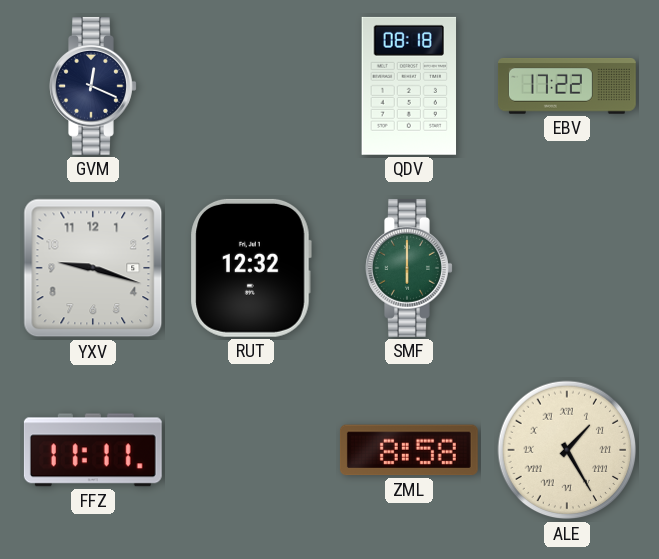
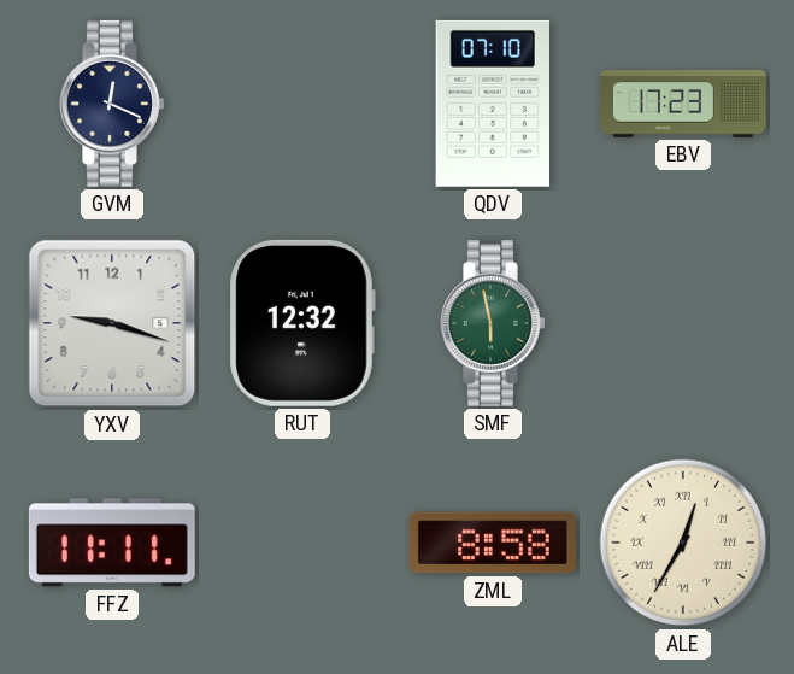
QDV: 08:18 -> 07:10
EBV: 17:22 -> 17:23
SMF: 6:00 -> 5:58
ALE: 1:25 -> 12:35
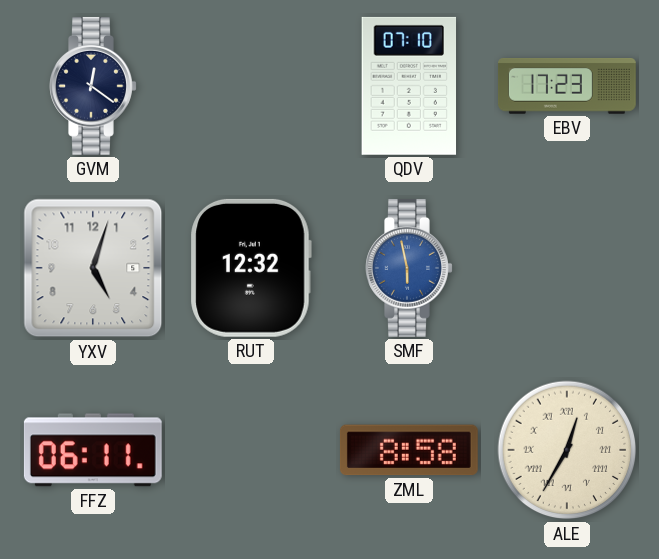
GVM: 12:19 -> 12:21
YXV: 9:18 -> 5:03
SMF dial: green -> blue
FFZ: 11:11 -> 06:11
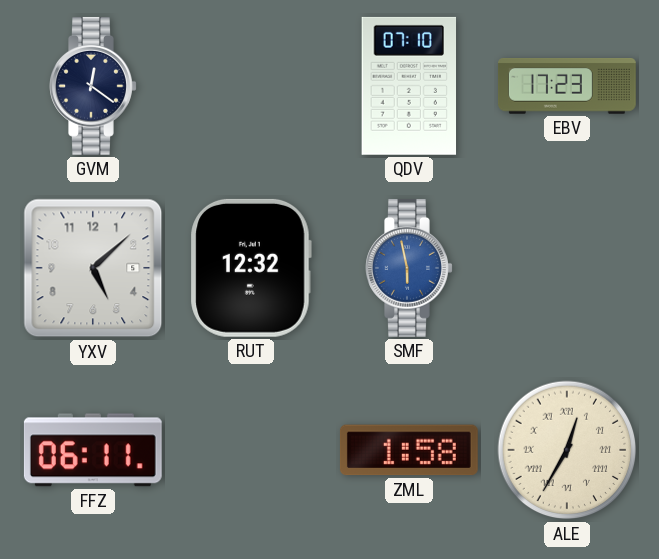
YXV: 5:03 -> 5:08
ZML: 8:58 -> 1:58
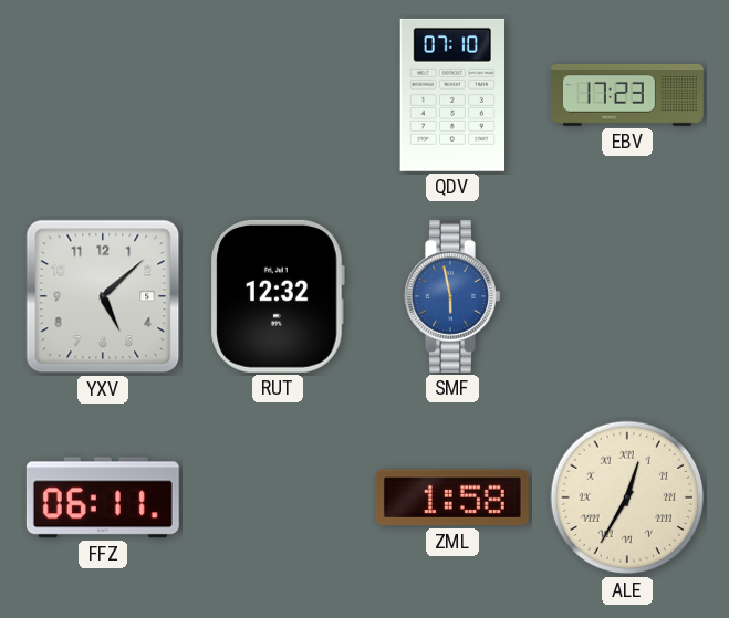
GVM: 12:21 -> none
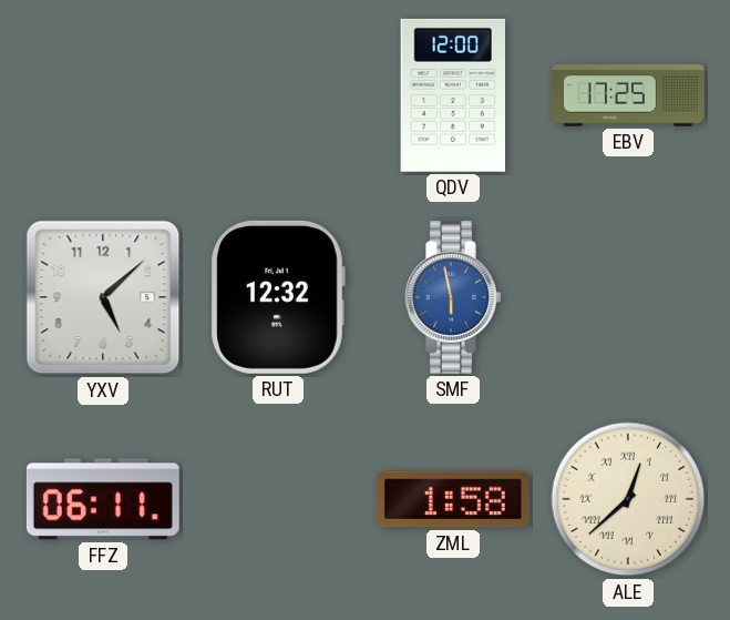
QDV: 07:10 -> 12:00
EBV: 17:23 -> 17:25
ALE: 12:35 -> 12:38
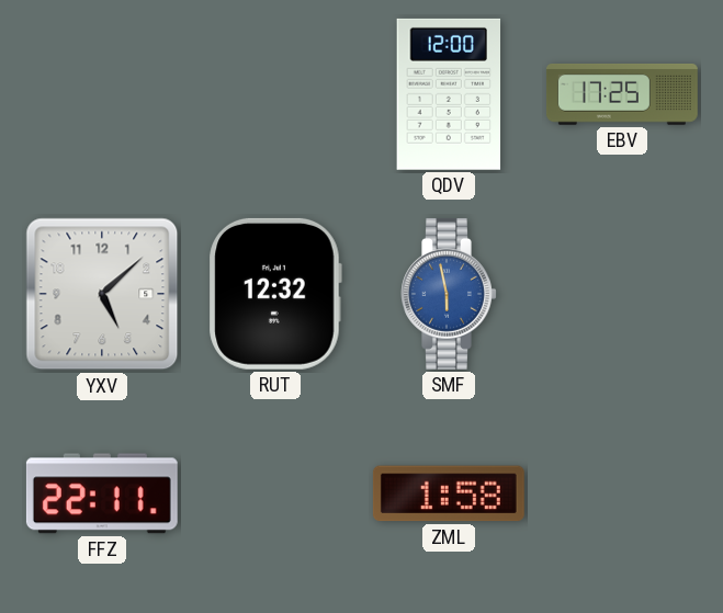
FFZ: 06:11 -> 22:11
ALE: 12:38 -> none
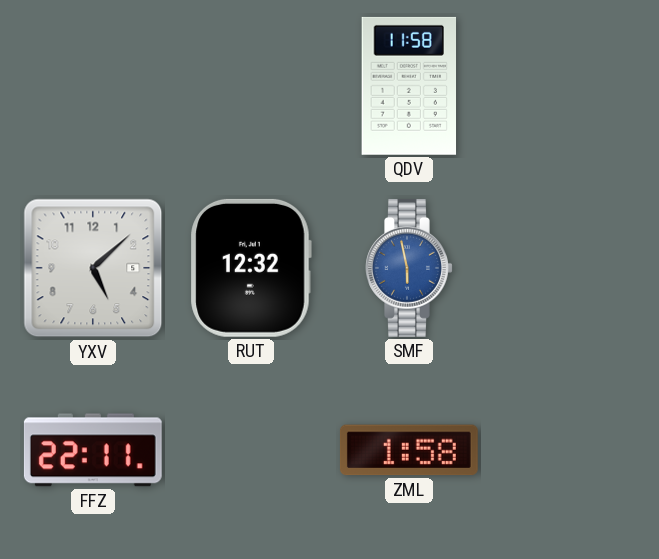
QDV: 12:00 -> 11:58
EBV: 17:25 -> none
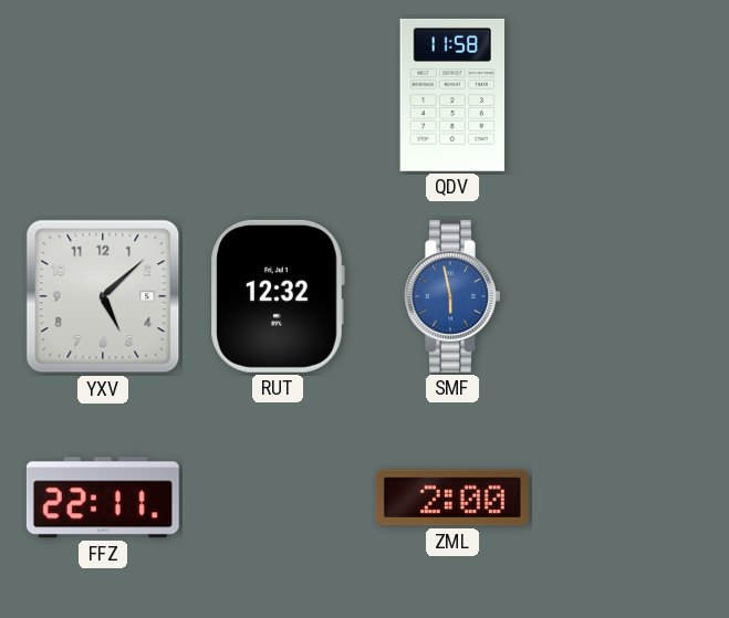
ZML: 1:58 -> 2:00
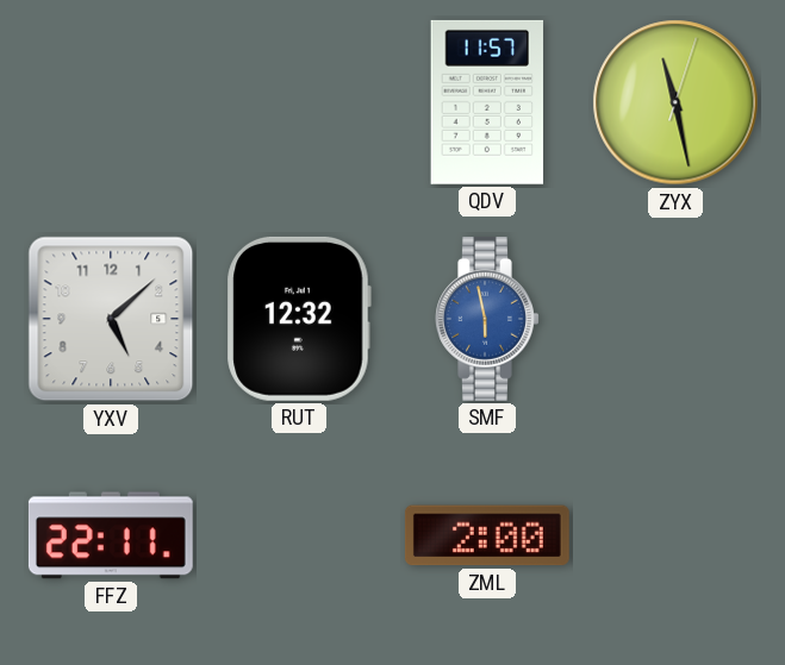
QDV: 11:58 -> 11:57
ZYX: none -> 11:28
